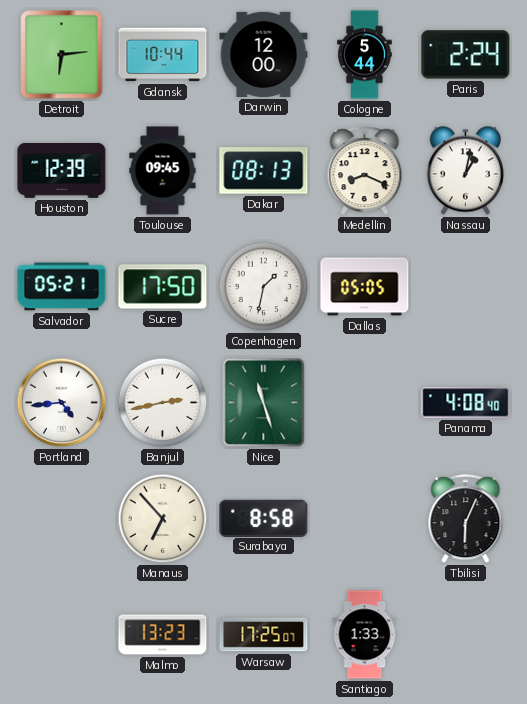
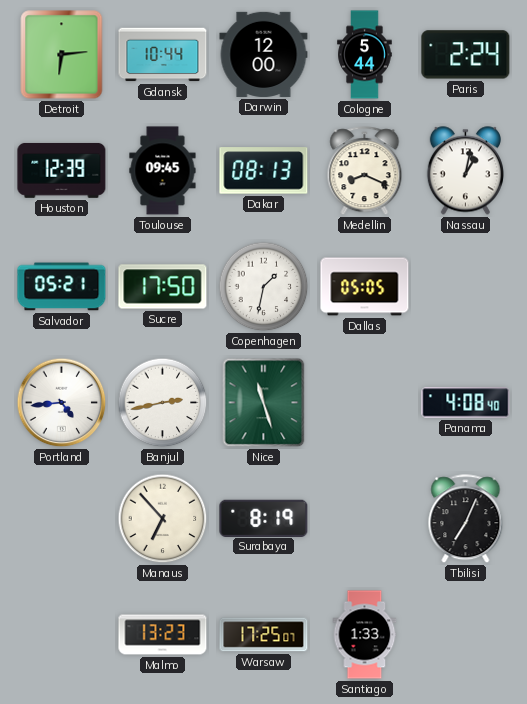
Surabaya: 8:58 -> 8:19
Tbilisi: 6:04 -> 7:04
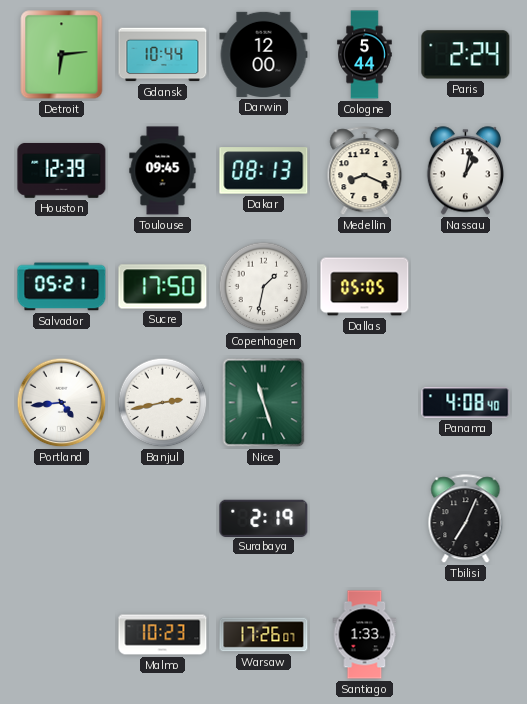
Manaus: 6:53 -> none
Surabaya: 8:19 -> 2:19
Malmo: 13:23 -> 10:23
Warsaw: 17:25 -> 17:26
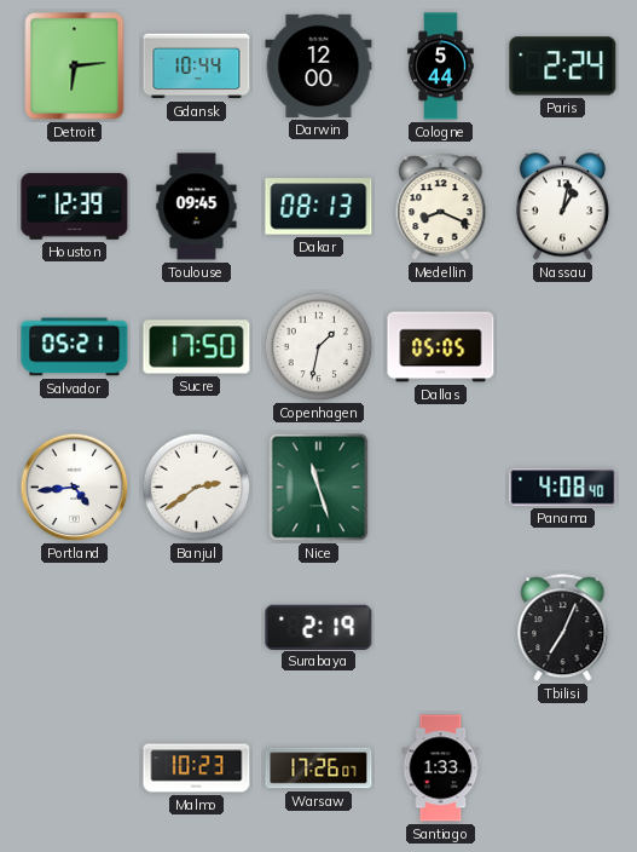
Banjul: 2:43 -> 2:39
